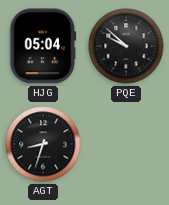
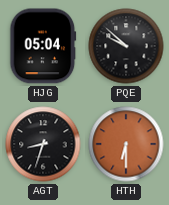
HTH: none -> 6:30
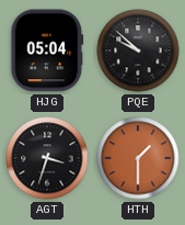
AGT: 8:33 -> 3:33
HTH: 6:30 -> 1:30
